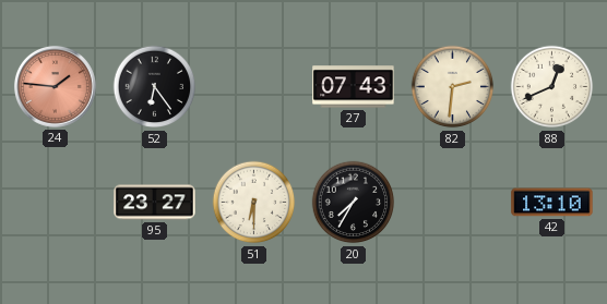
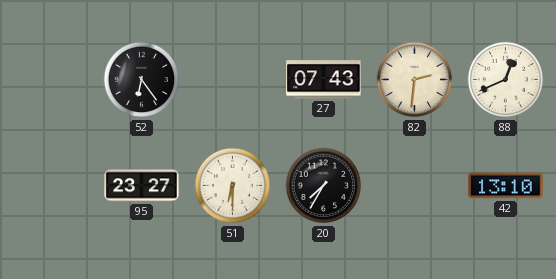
24: 1:46 -> none
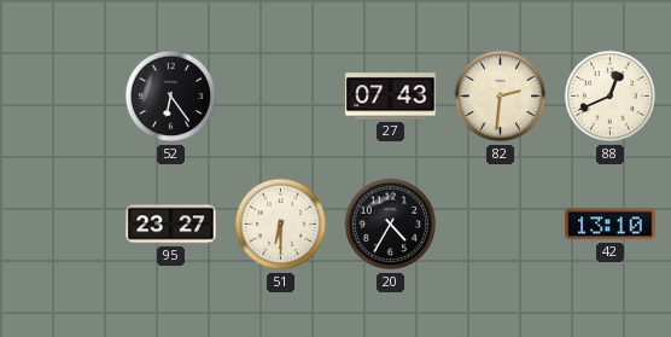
20: 7:35 -> 4:35
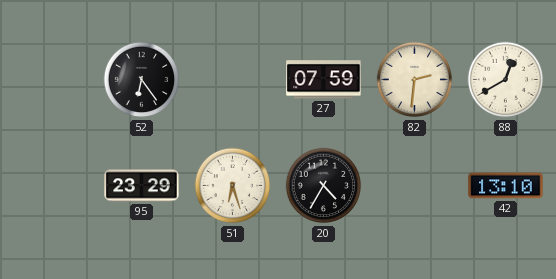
27: 07:43 -> 07:59
88: 12:41 -> 12:40
95: 23:27 -> 23:29
51: 6:30 -> 6:27
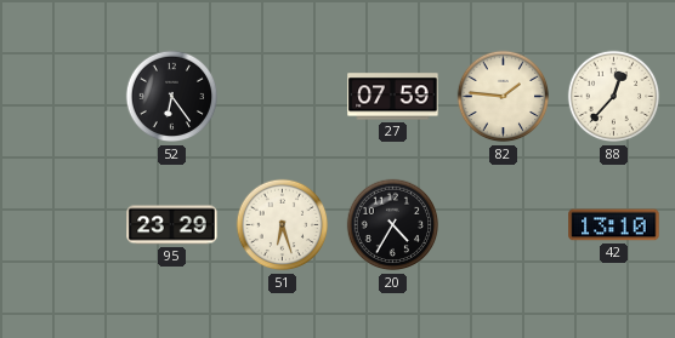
82: 2:31 -> 1:46
88: 12:40 -> 12:37
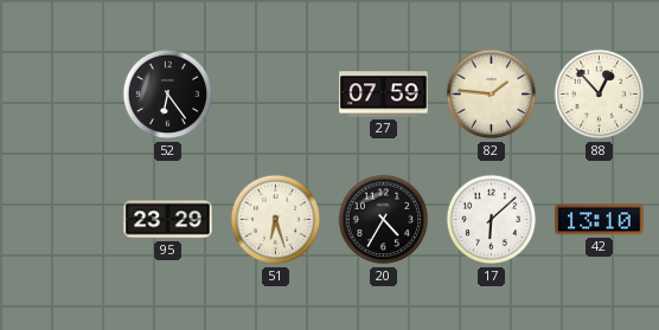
88: 12:37 -> 12:53
17: none -> 6:08
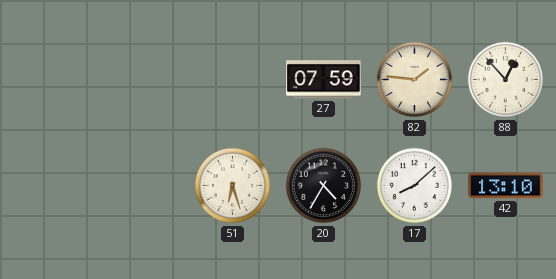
52: 6:24 -> none
95: 23:29 -> none
17: 6:08 -> 8:08
